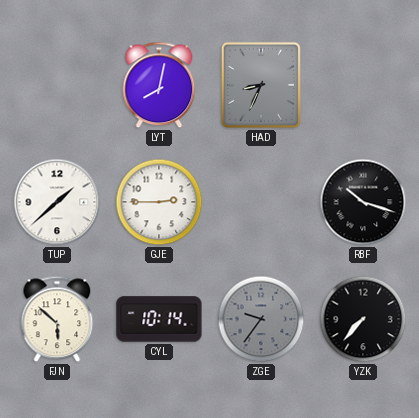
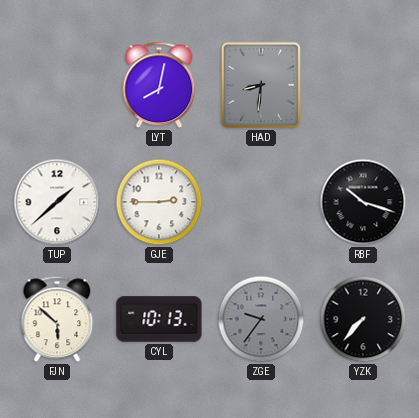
HAD: 8:34 -> 8:31
CYL: 10:14 -> 10:13
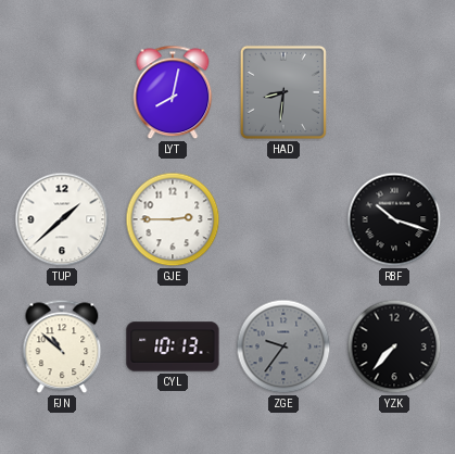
FJN: 5:52 -> 10:52
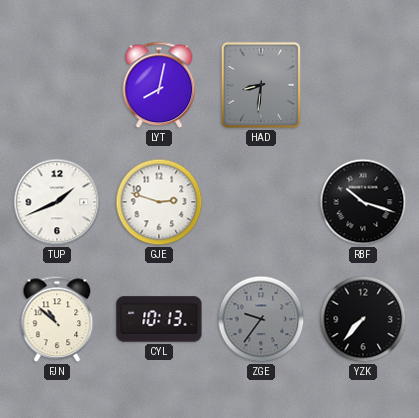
TUP: 1:38 -> 1:41
GJE: 2:45 -> 2:48
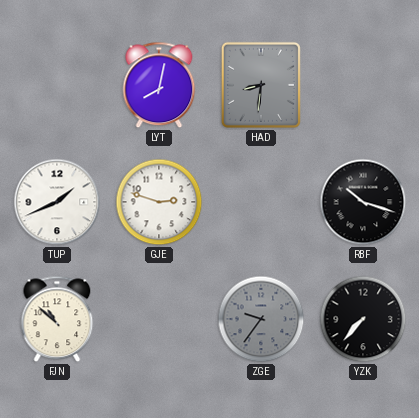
CYL: 10:13 -> none
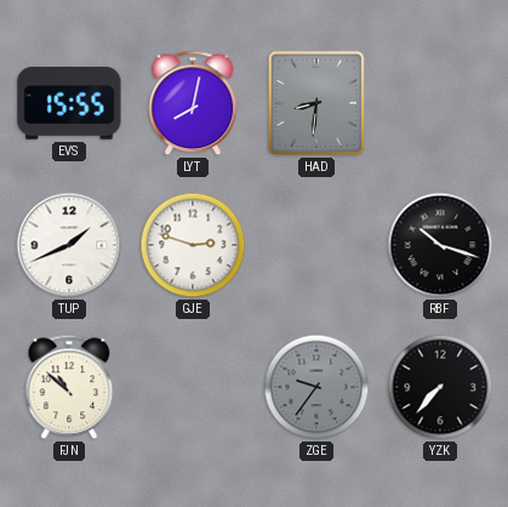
EVS: none -> 15:55
